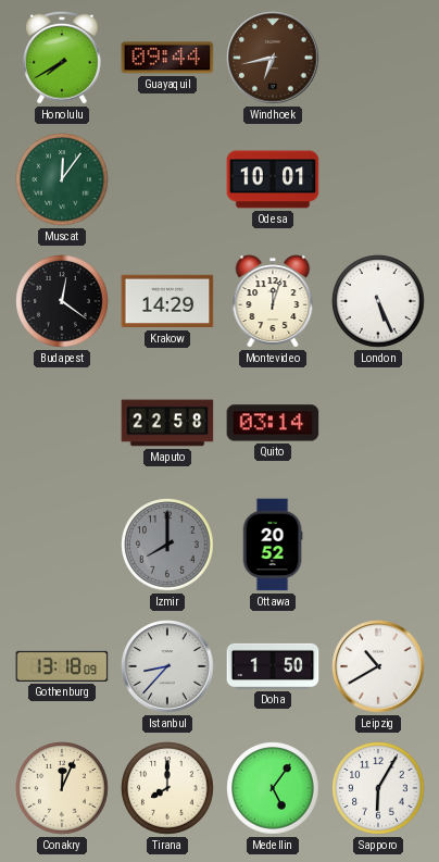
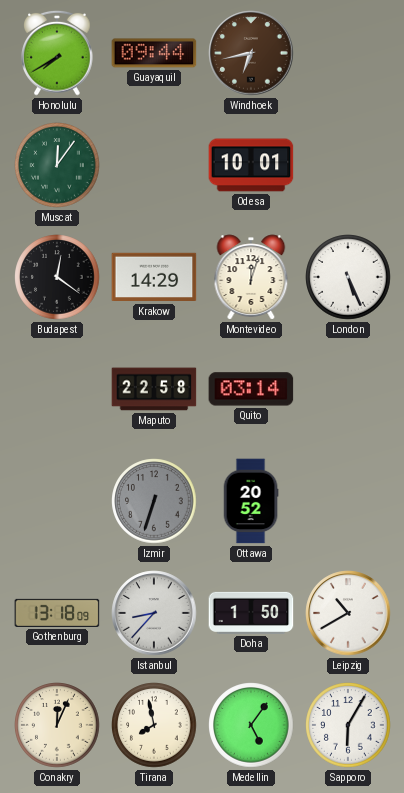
Izmir: 8:00 -> 6:33
Tirana: 8:00 -> 7:58
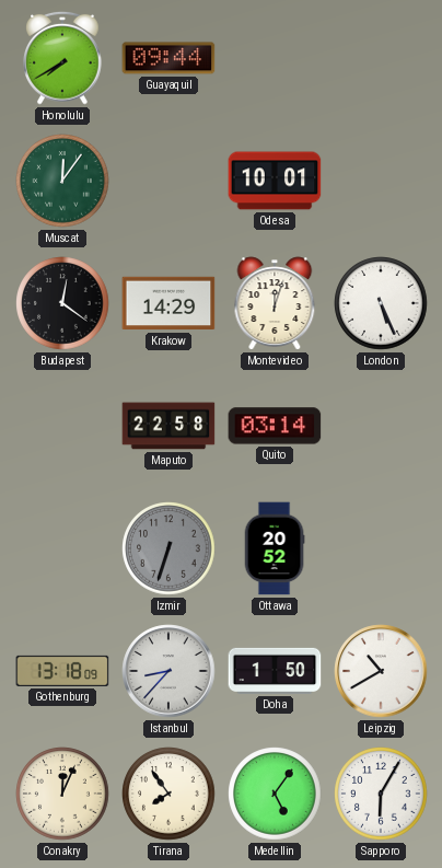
Windhoek: 6:43 -> none
Tirana: 7:58 -> 7:54
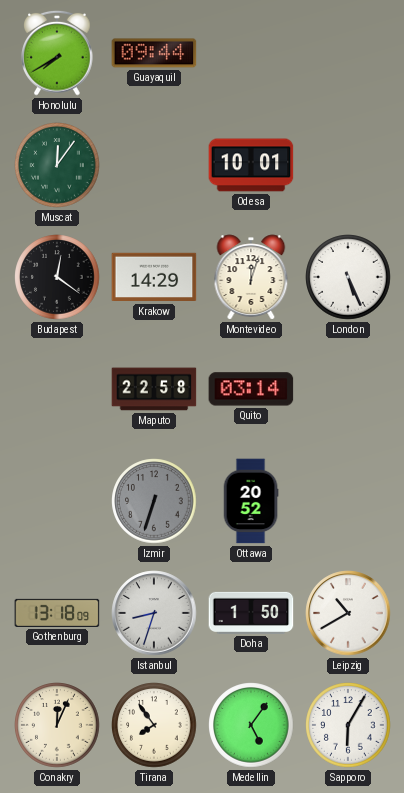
Istanbul: 8:37 -> 8:33
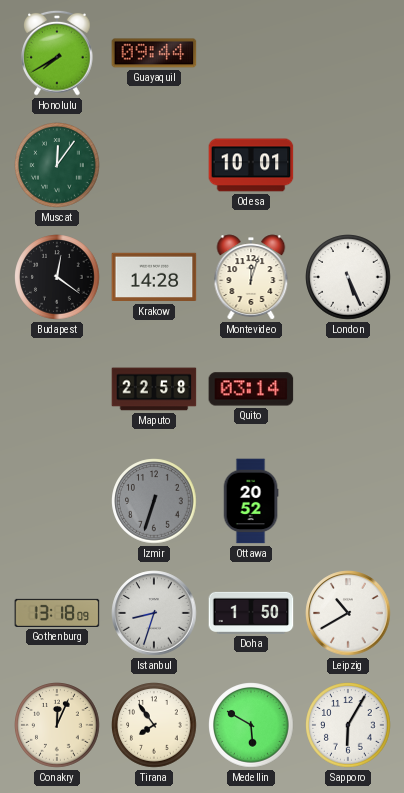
Krakow: 14:29 -> 14:28
Medellin: 5:06 -> 5:50
